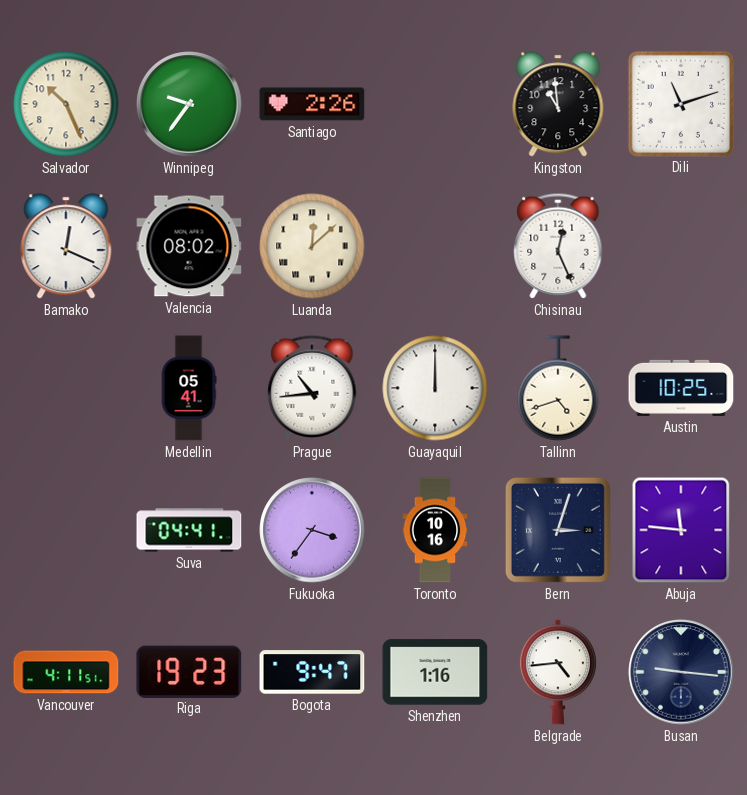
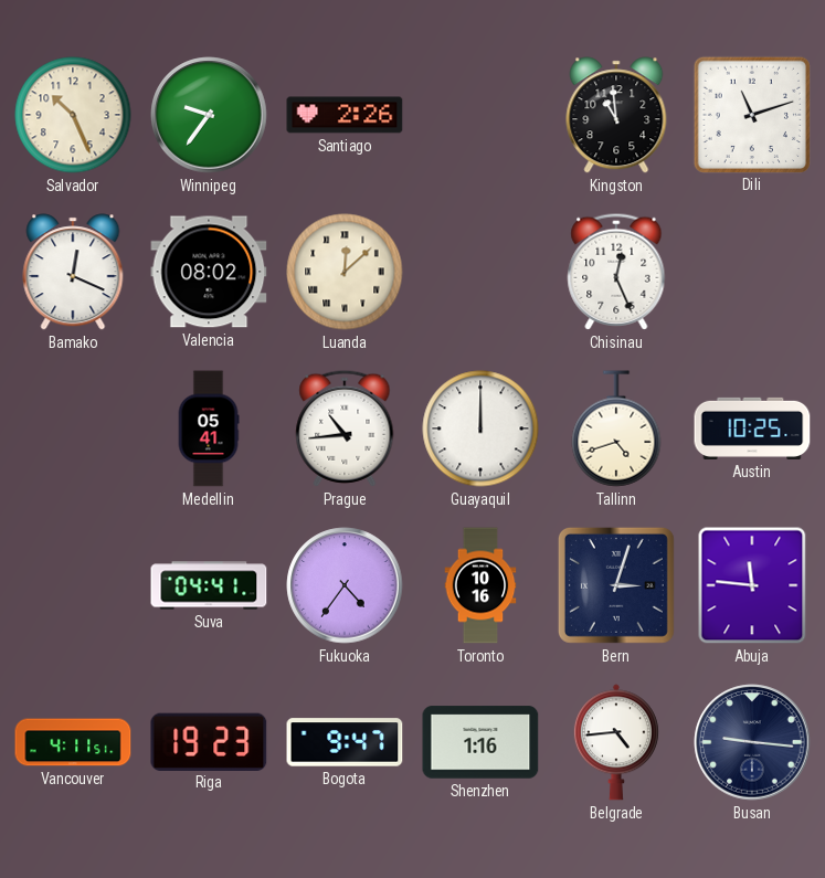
Fukuoka: 3:36 -> 4:36
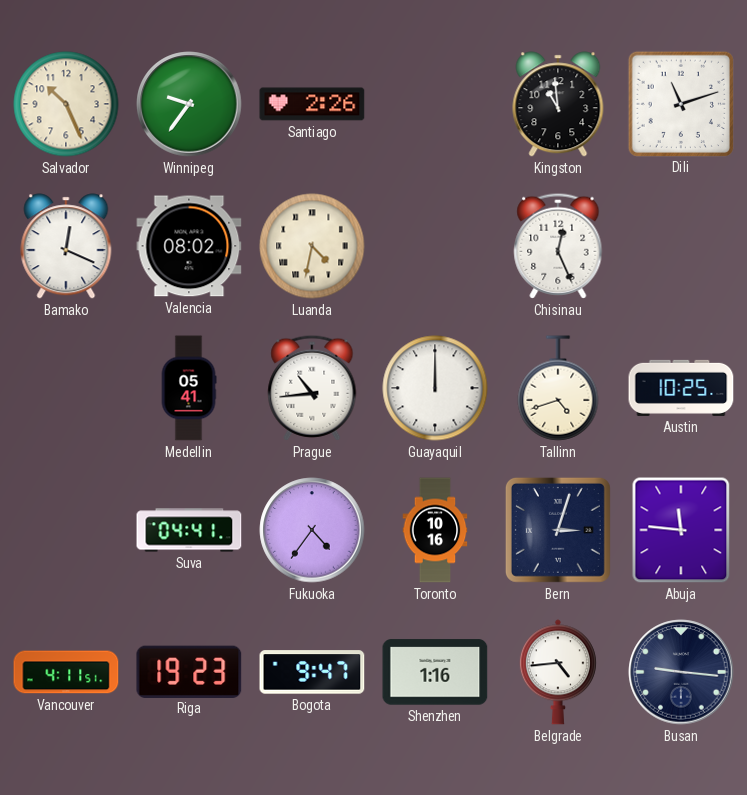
Luanda: 12:08 -> 4:32
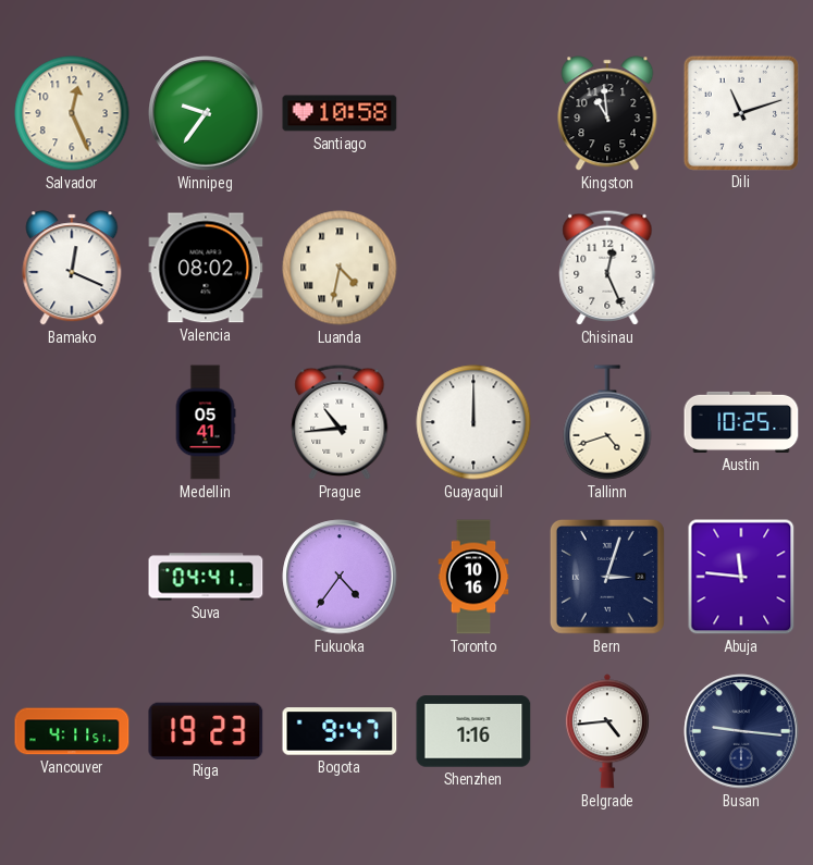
Salvador: 10:26 -> 12:26
Santiago: 2:26 -> 10:58
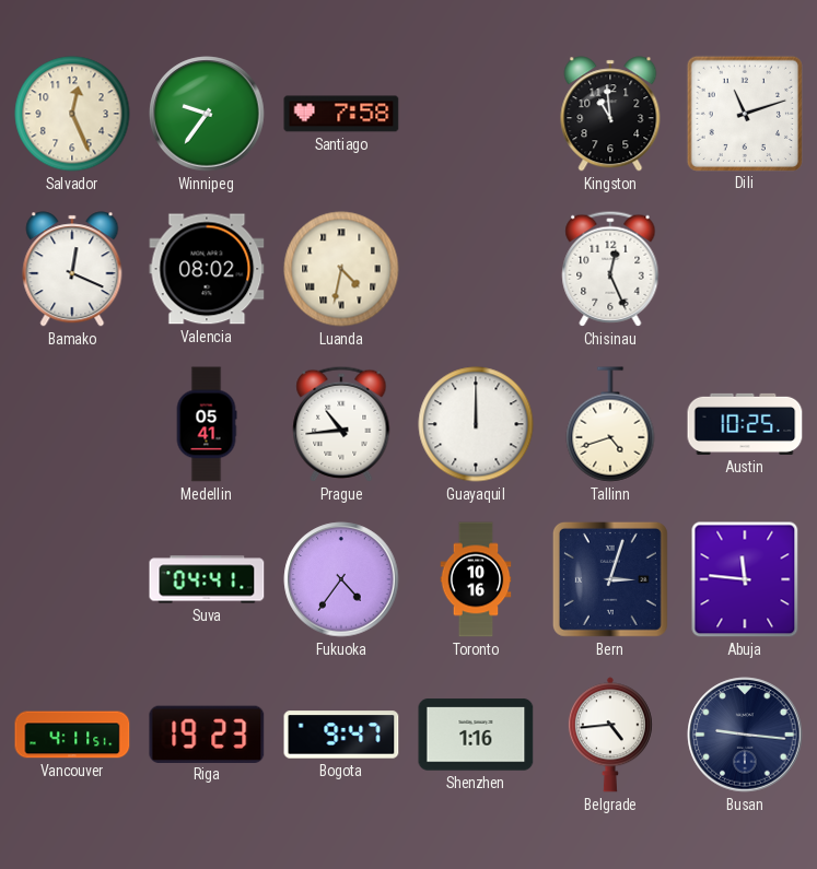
Santiago: 10:58 -> 7:58
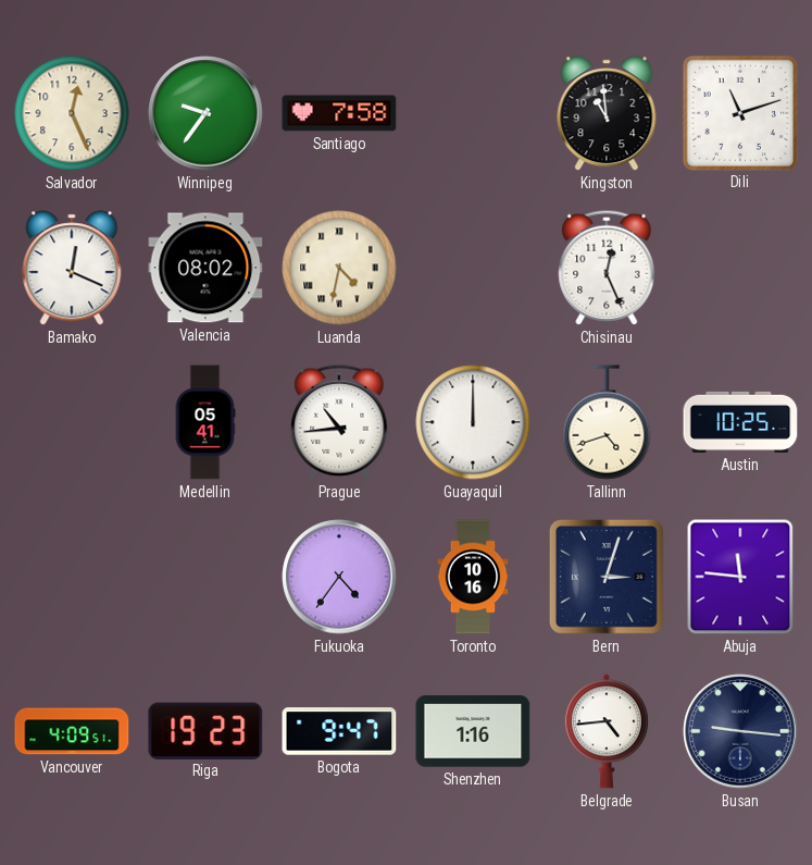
Suva: 04:41 -> none
Vancouver: 4:11 -> 4:09
